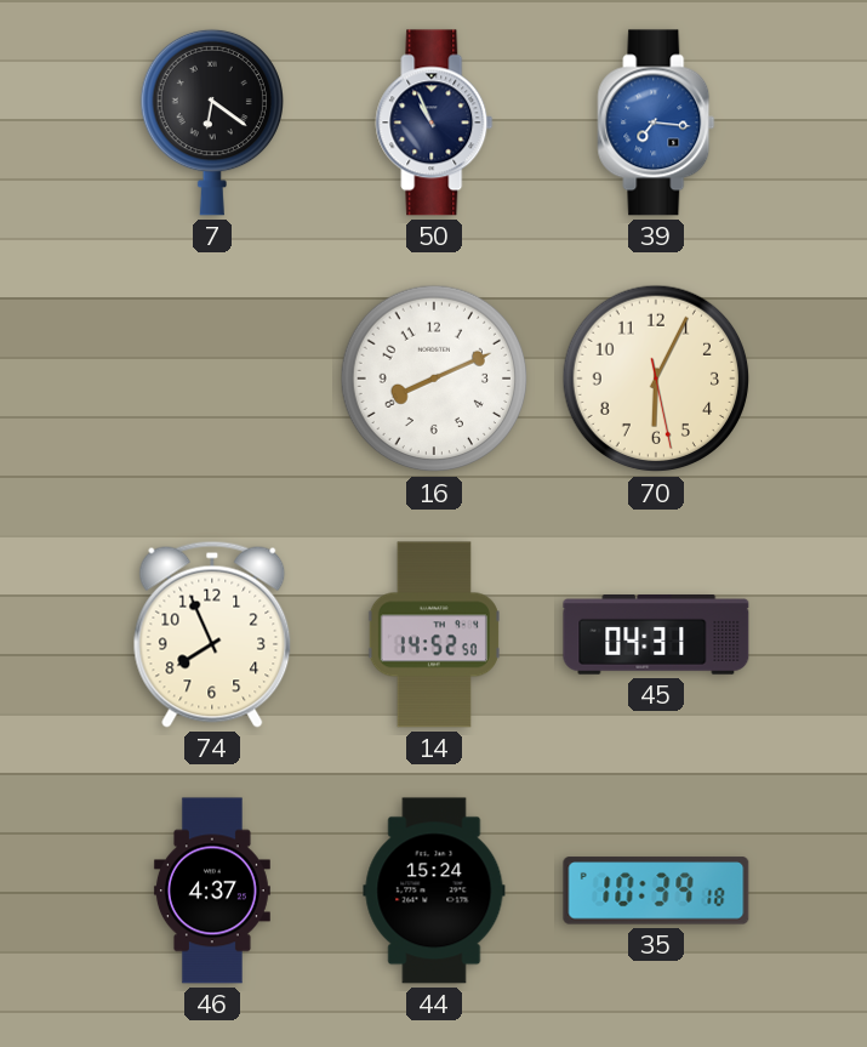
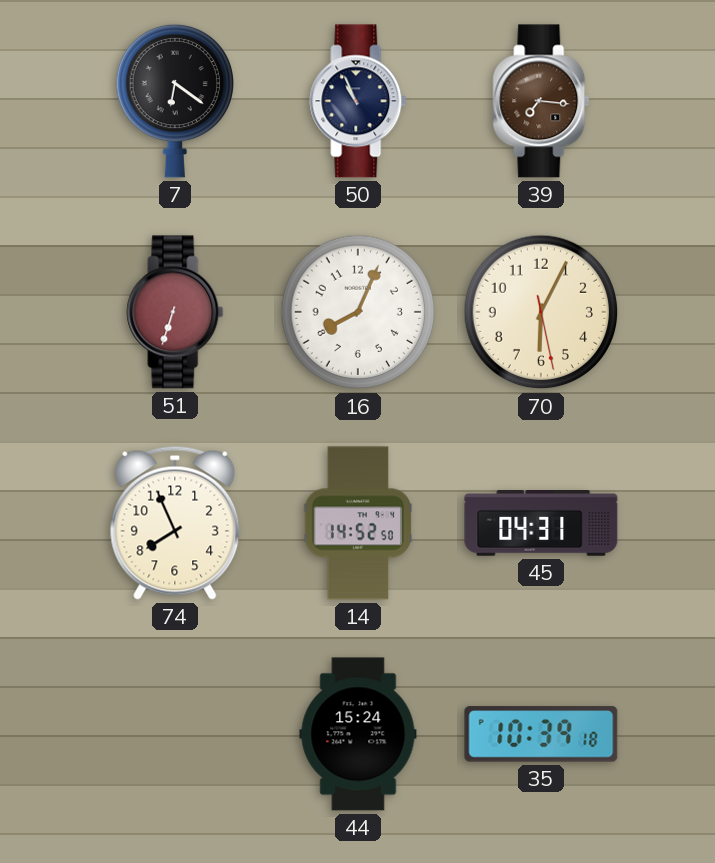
39 dial: blue -> brown
51: none -> 6:33
16: 8:11 -> 8:04
46: 4:37 -> none
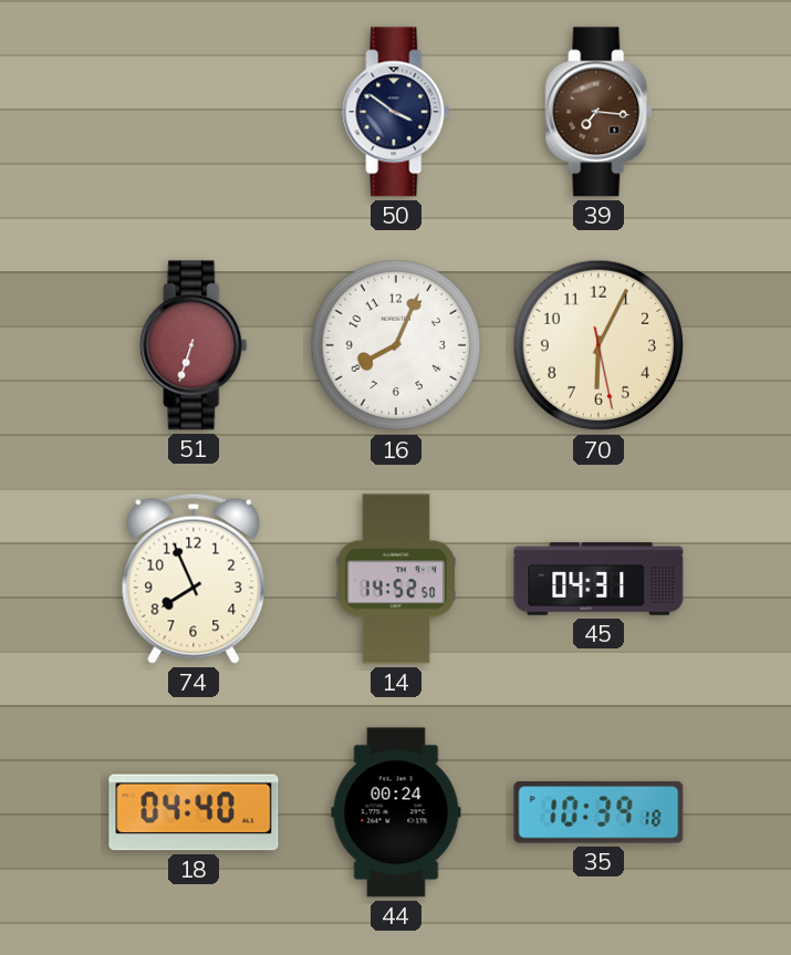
7: 6:21 -> none
50: 10:56 -> 3:51
18: none -> 04:40
44: 15:24 -> 00:24
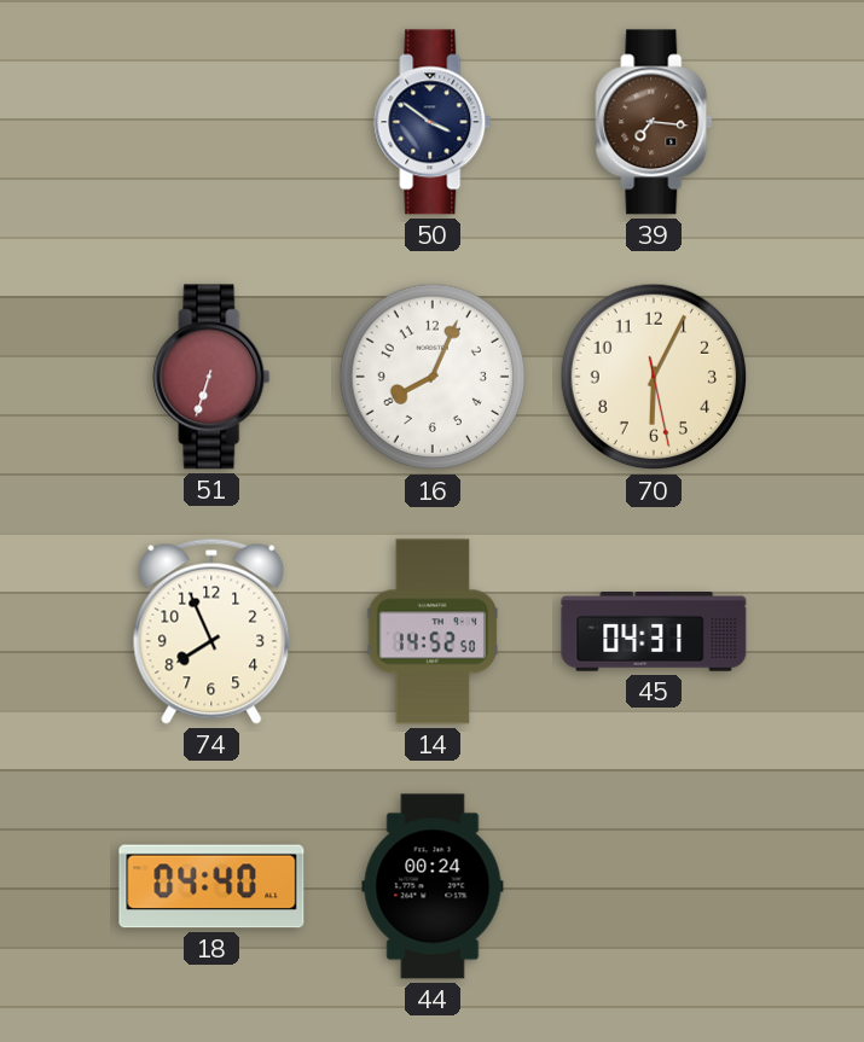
35: 10:39 -> none
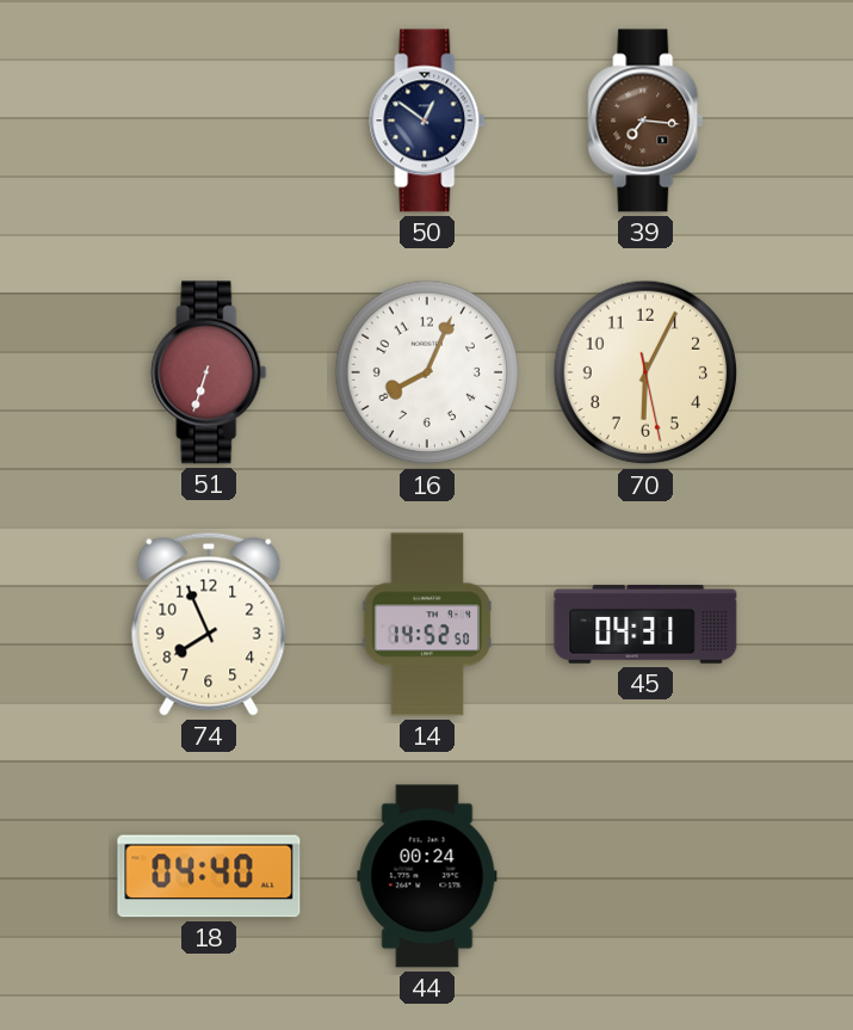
50: 3:51 -> 12:51
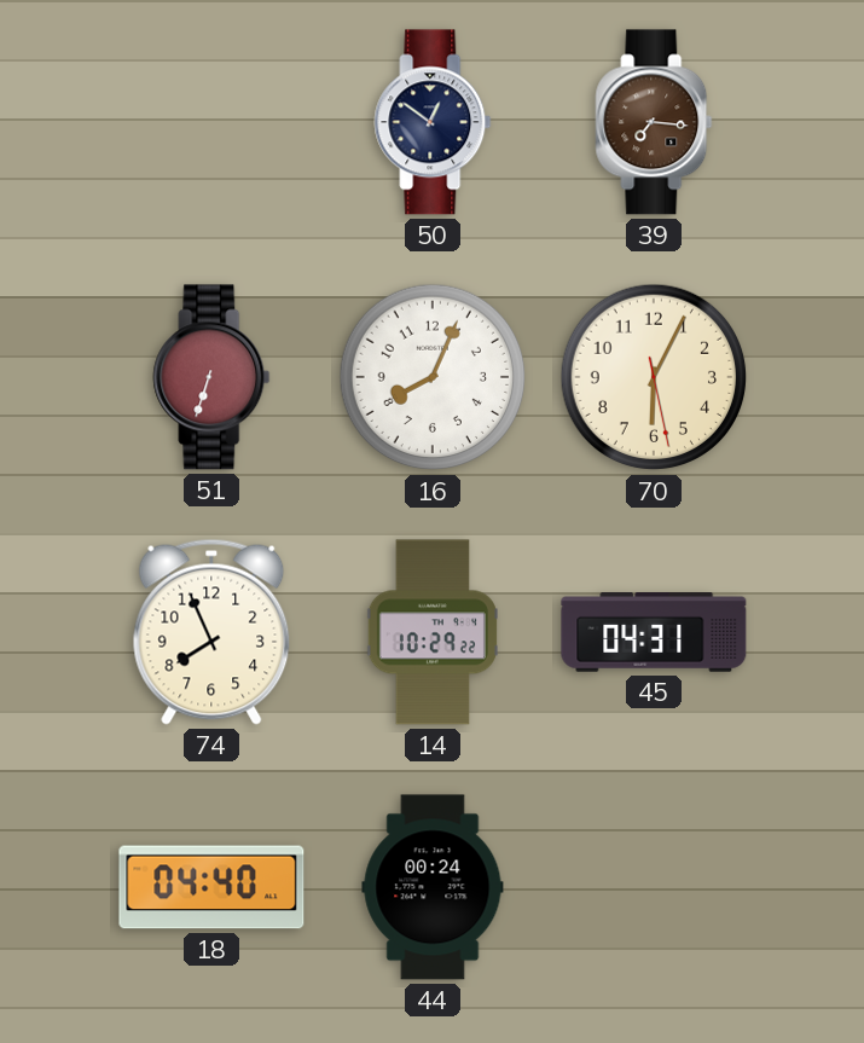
14: 14:52 -> 10:29
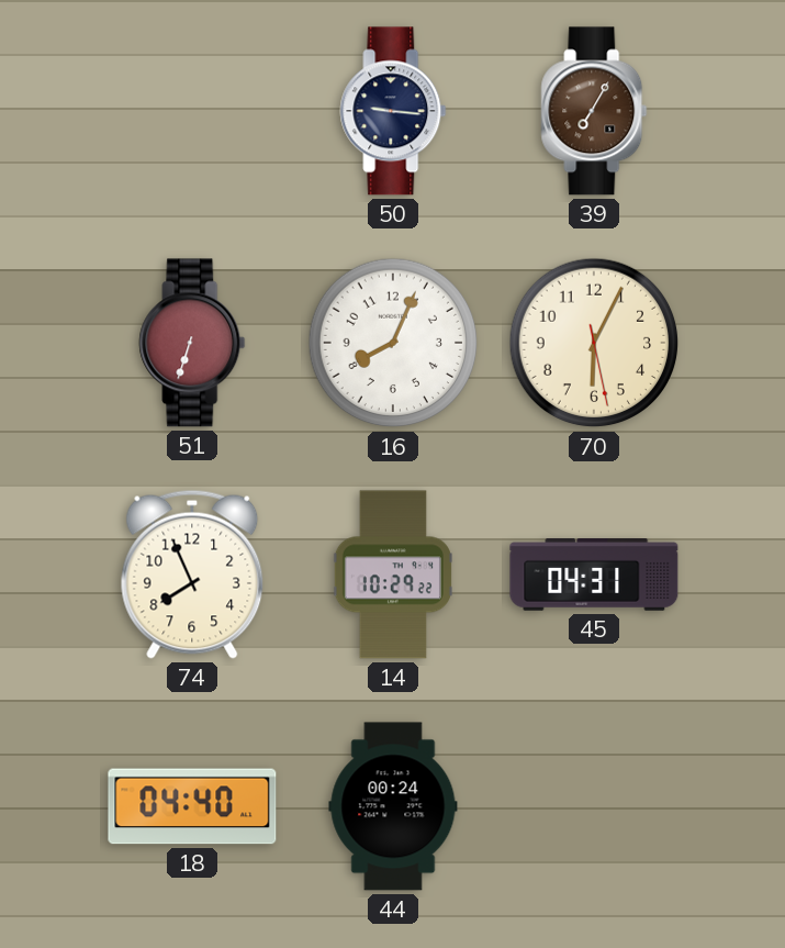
50: 12:51 -> 9:16
39: 7:16 -> 7:05
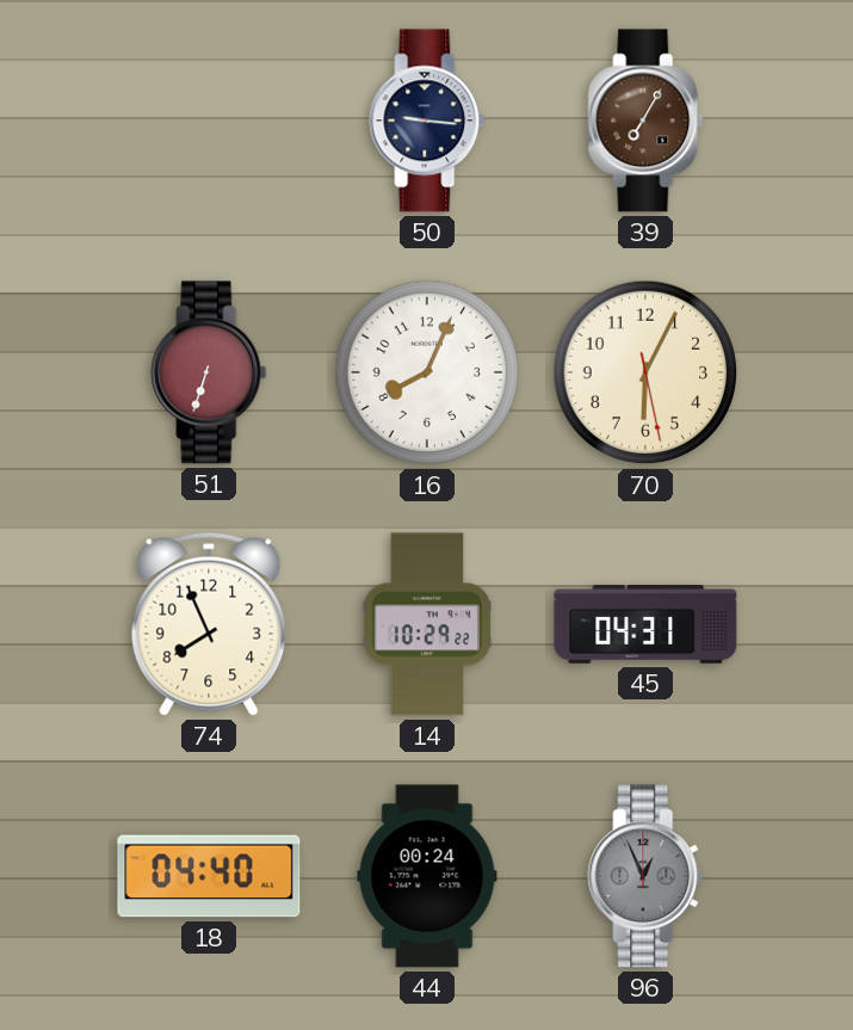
96: none -> 12:56
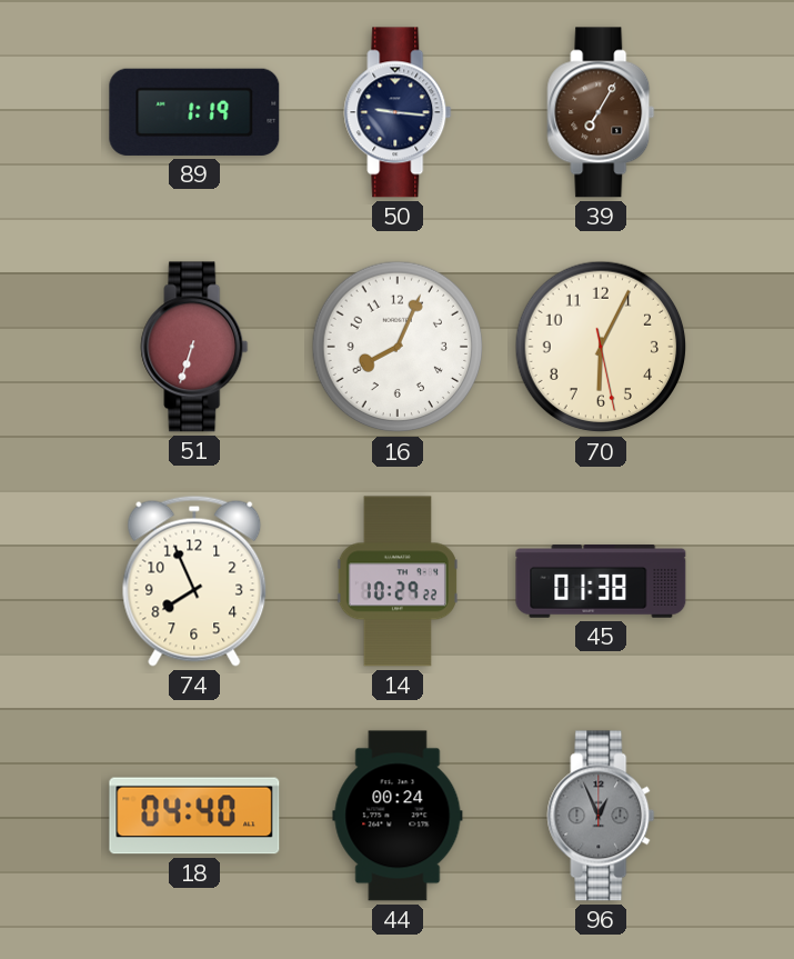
89: none -> 1:19
45: 04:31 -> 01:38
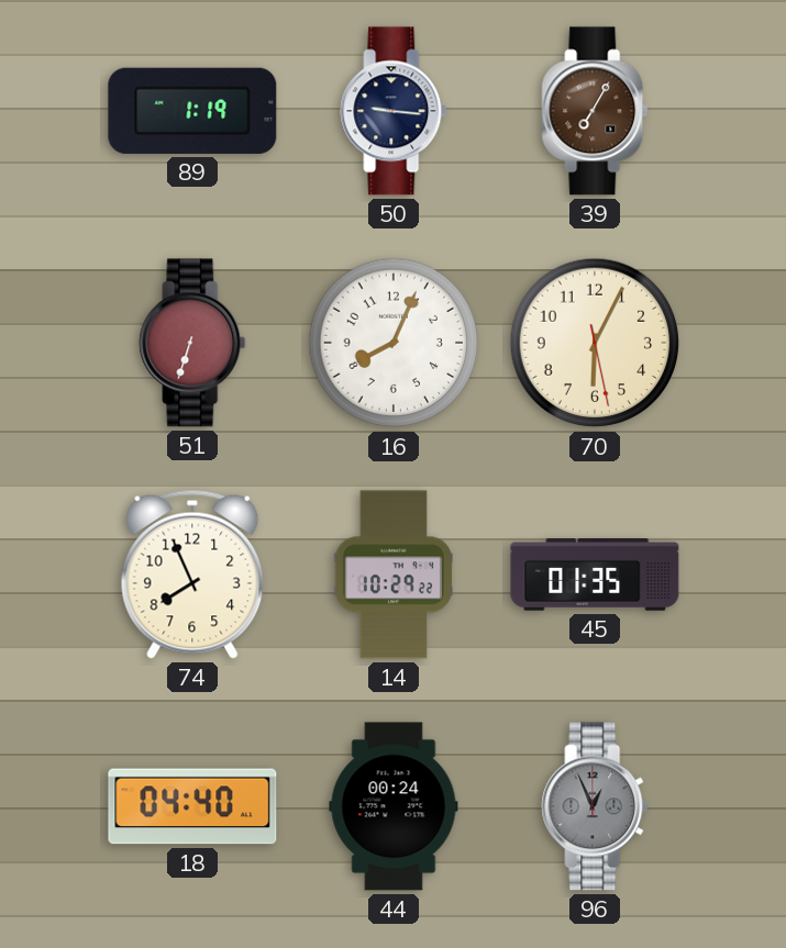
45: 01:38 -> 01:35
